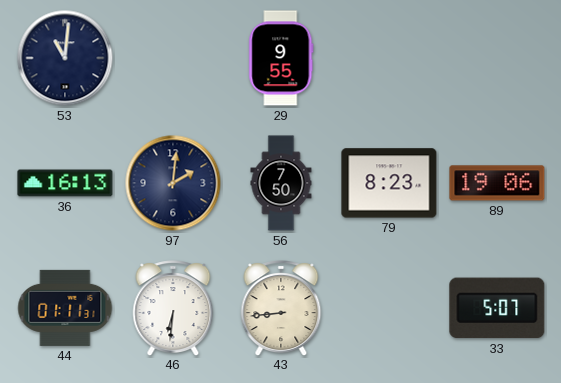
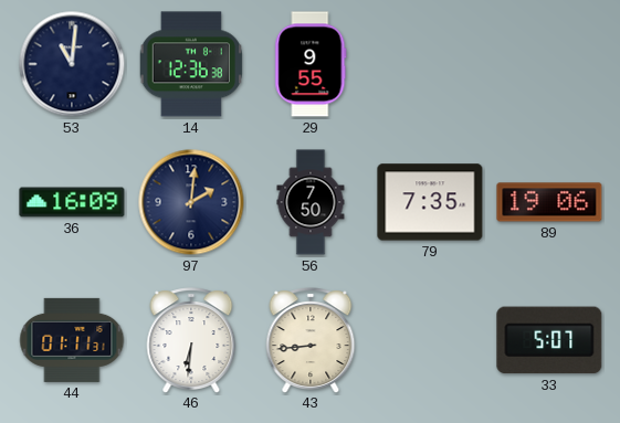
14: none -> 12:36
36: 16:13 -> 16:09
79: 8:23 -> 7:35
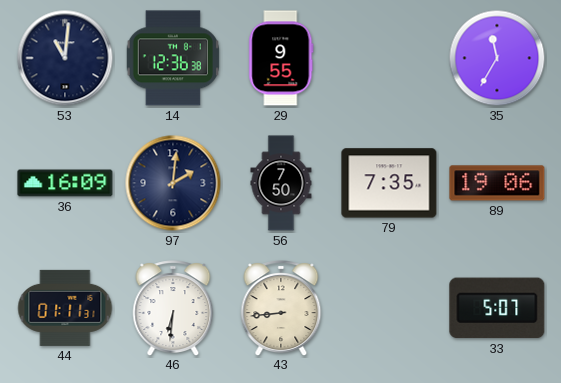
35: none -> 11:35
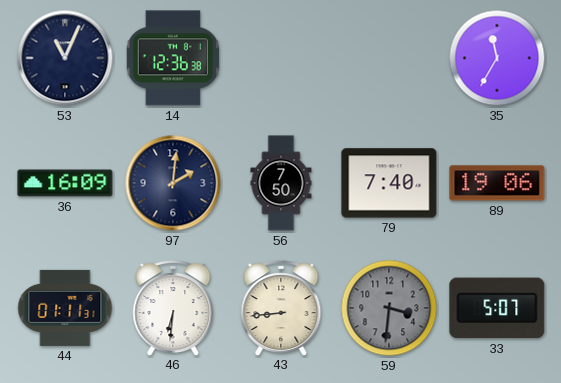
53: 11:01 -> 11:04
29: 9:55 -> none
79: 7:35 -> 7:40
59: none -> 3:31
